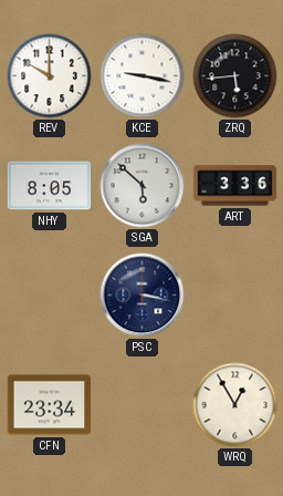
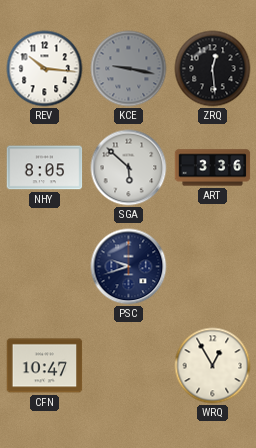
REV: 10:00 -> 10:16
KCE dial: white -> grey
ZRQ: 5:44 -> 12:29
PSC: 3:17 -> 9:42
CFN: 23:34 -> 10:47
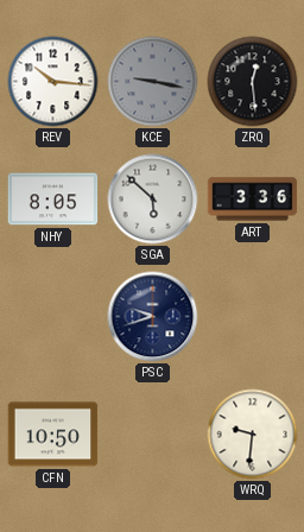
CFN: 10:47 -> 10:50
WRQ: 12:55 -> 9:31
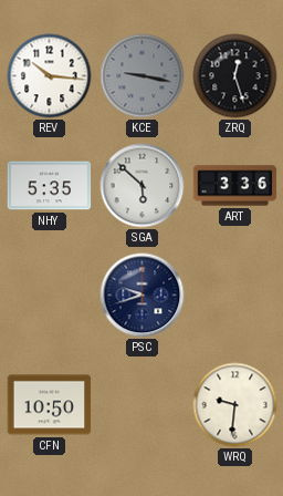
ZRQ: 12:29 -> 12:27
NHY: 8:05 -> 5:35
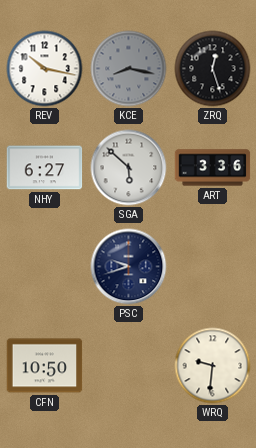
REV: 10:16 -> 10:17
KCE: 9:17 -> 8:17
NHY: 5:35 -> 6:27
